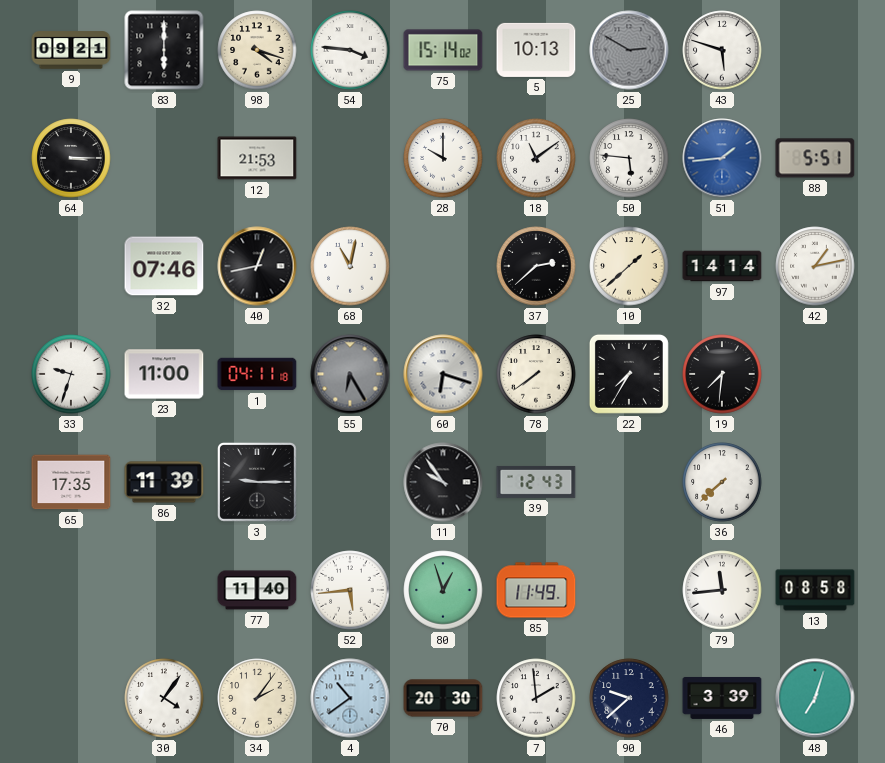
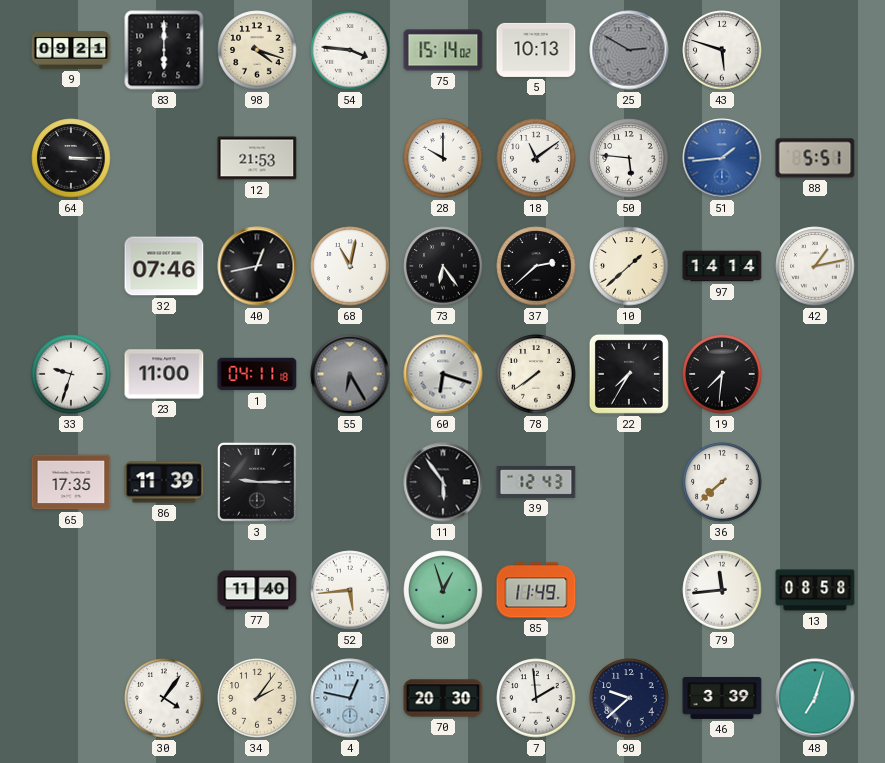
73: none -> 6:24
11: 9:54 -> 5:54
4: 10:39 -> 12:47
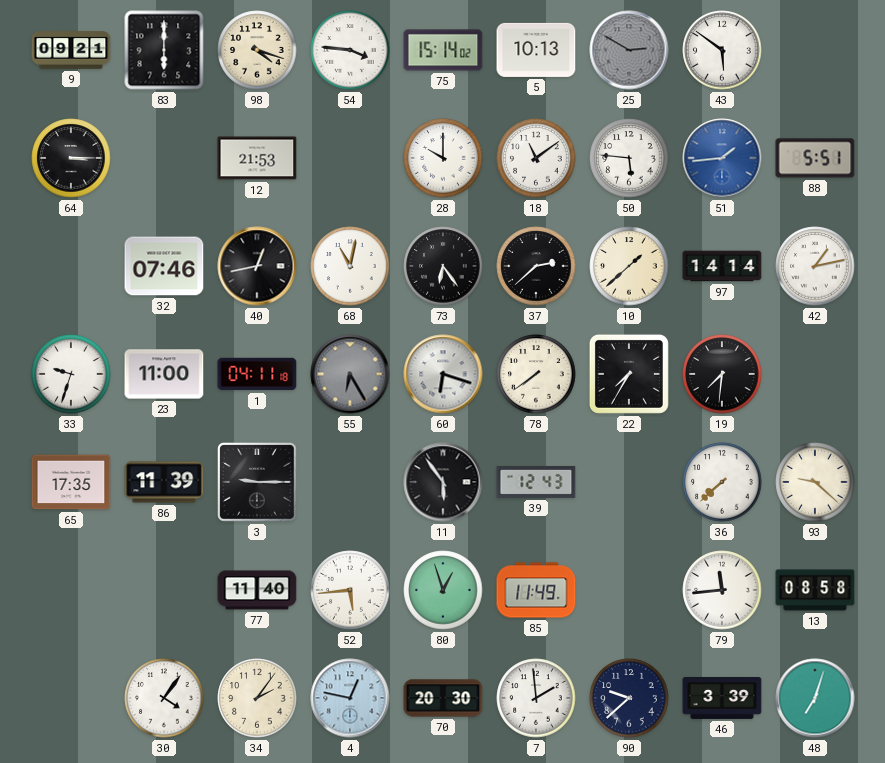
43: 5:48 -> 5:51
93: none -> 9:22
